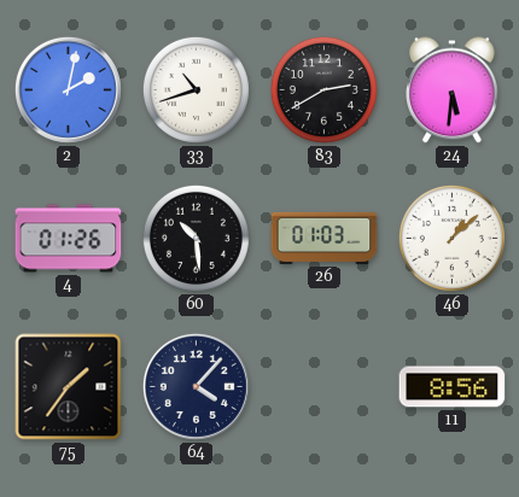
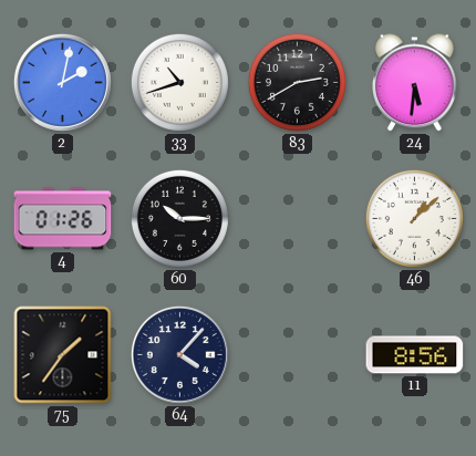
60: 10:29 -> 10:15
26: 01:03 -> none
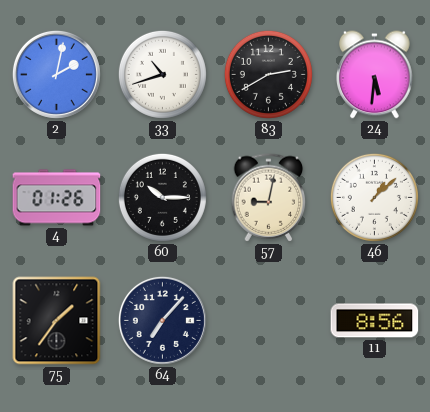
57: none -> 9:02
64: 4:07 -> 7:07
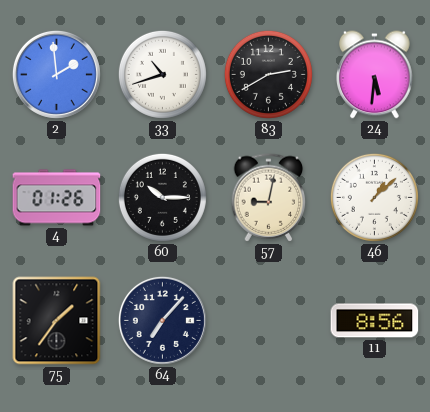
2: 2:02 -> 1:59
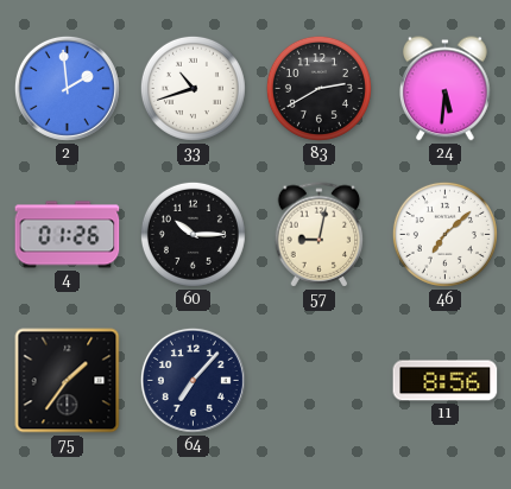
46: 1:08 -> 7:08
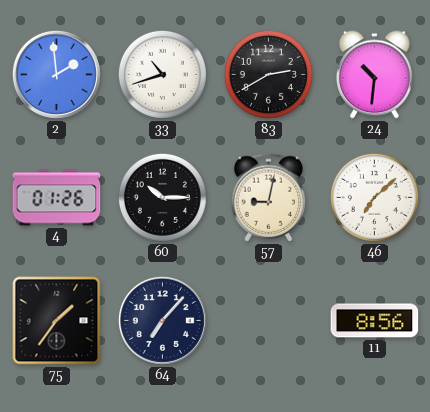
24: 5:31 -> 10:31
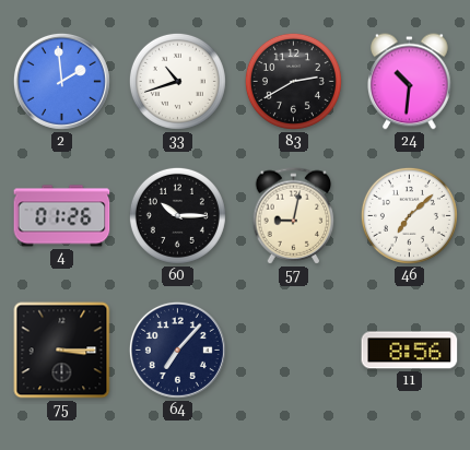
75: 1:36 -> 3:15
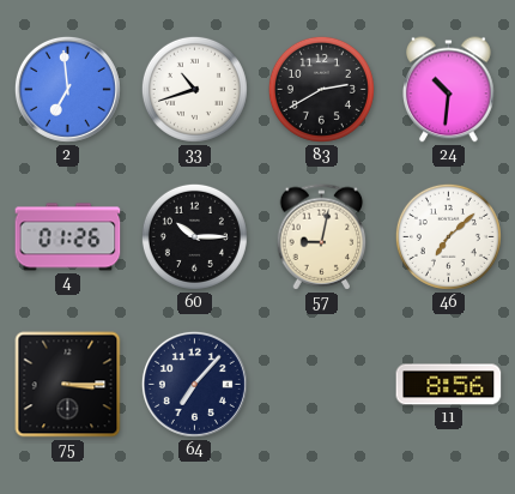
2: 1:59 -> 6:59
